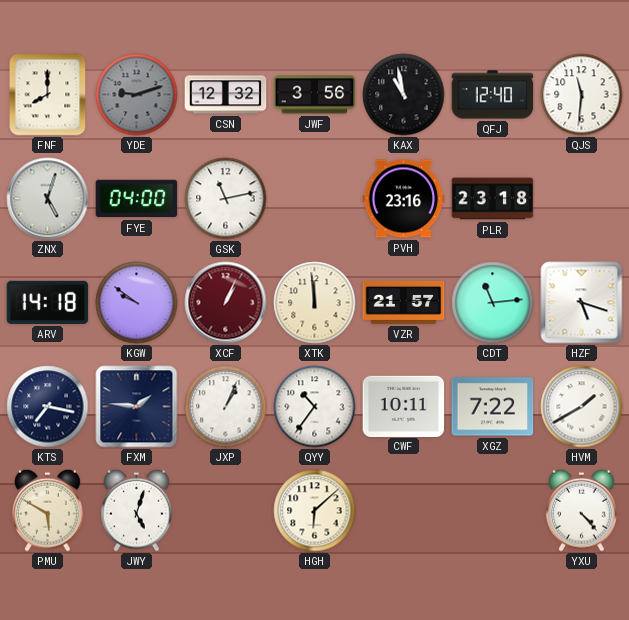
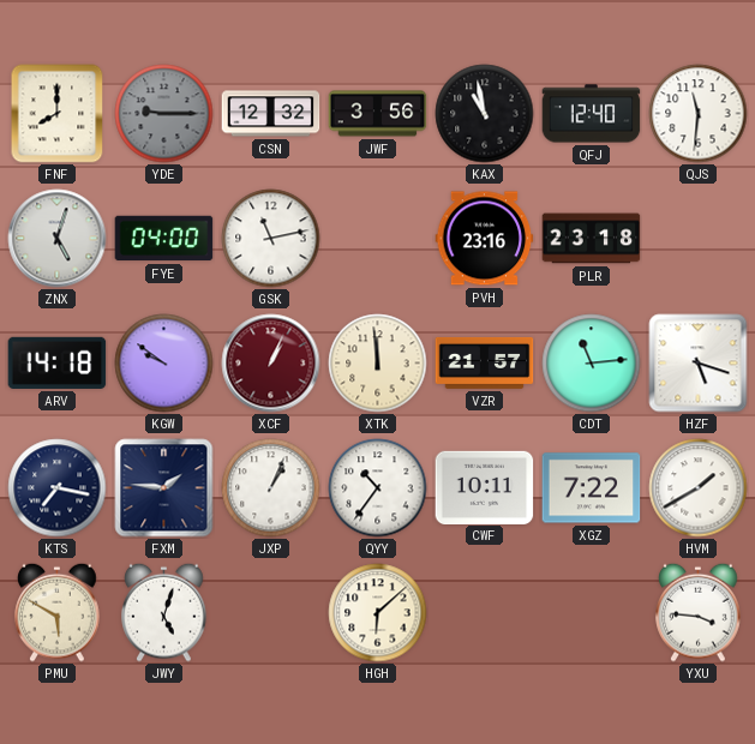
YDE: 9:12 -> 9:15
YXU: 4:23 -> 3:46
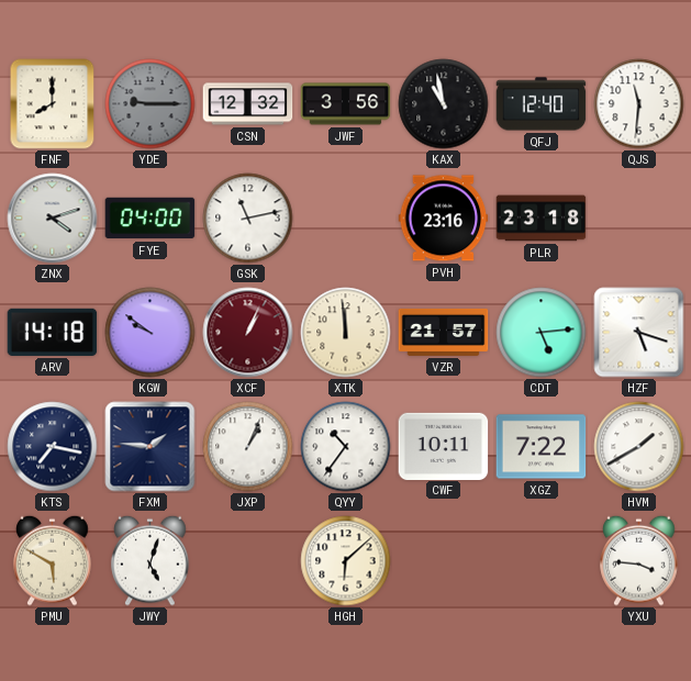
ZNX: 5:03 -> 4:12
CDT: 11:14 -> 5:14
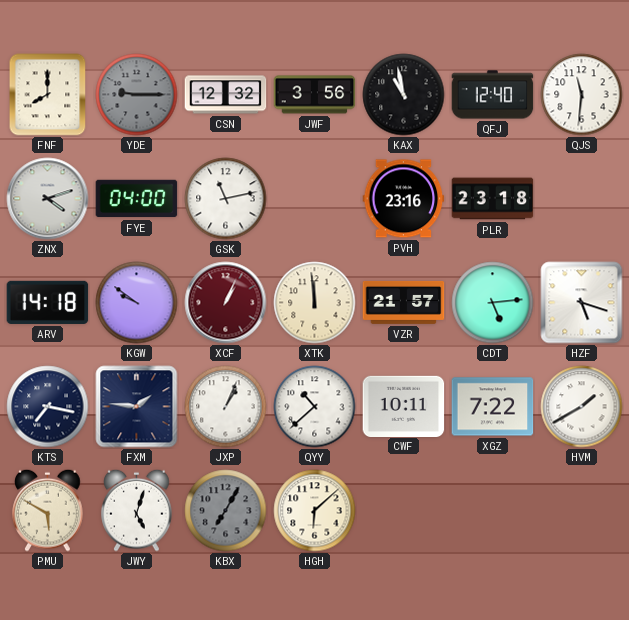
QYY: 10:36 -> 10:38
KBX: none -> 7:05
YXU: 3:46 -> none
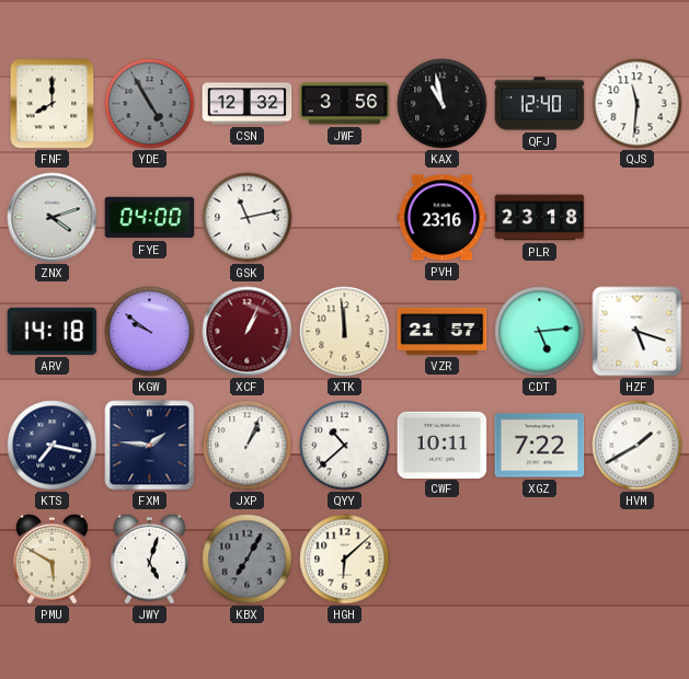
YDE: 9:15 -> 4:55
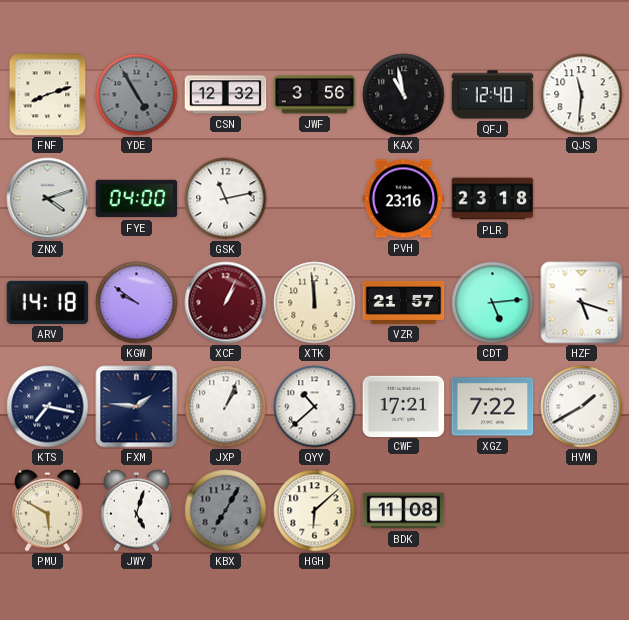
FNF: 8:00 -> 8:12
CWF: 10:11 -> 17:21
BDK: none -> 11:08
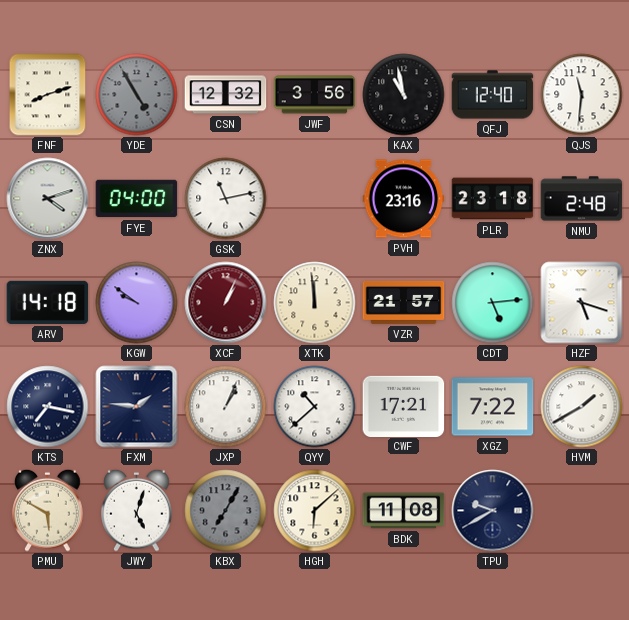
NMU: none -> 2:48
TPU: none -> 9:40
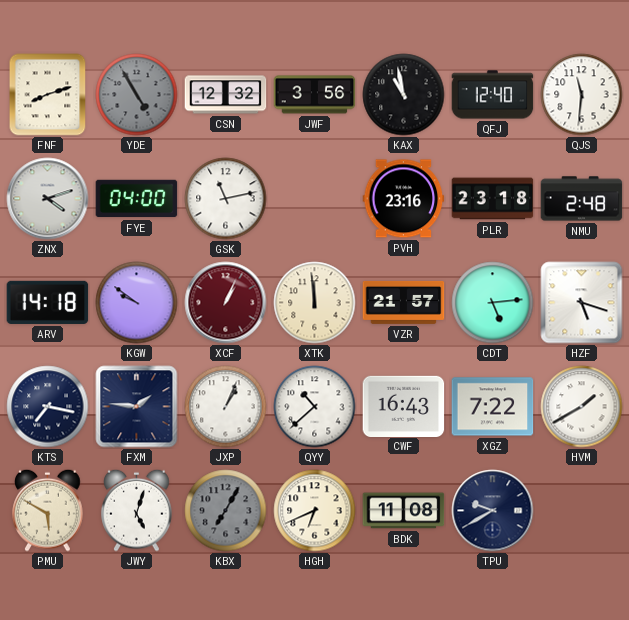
CWF: 17:21 -> 16:43
HGH: 6:08 -> 6:41
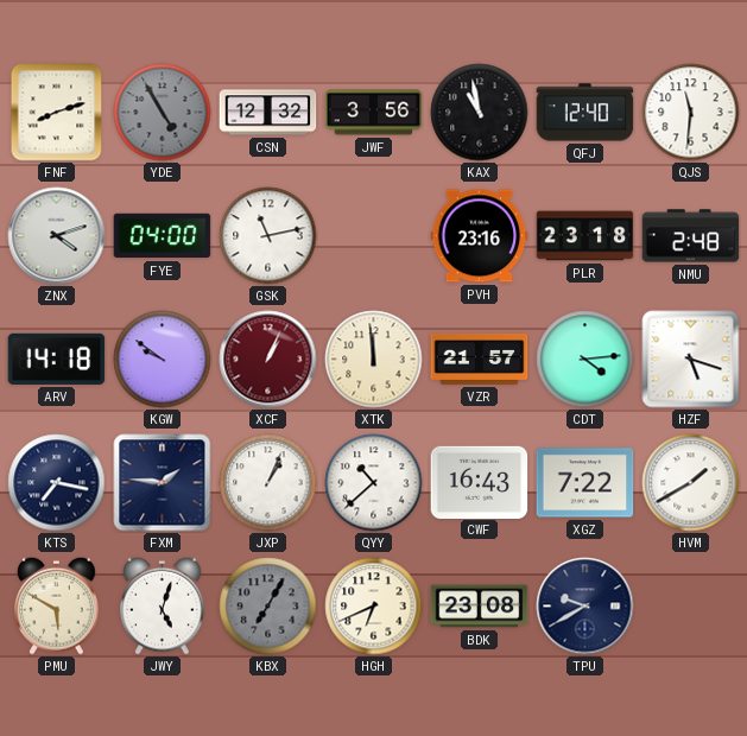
CDT: 5:14 -> 4:14
BDK: 11:08 -> 23:08
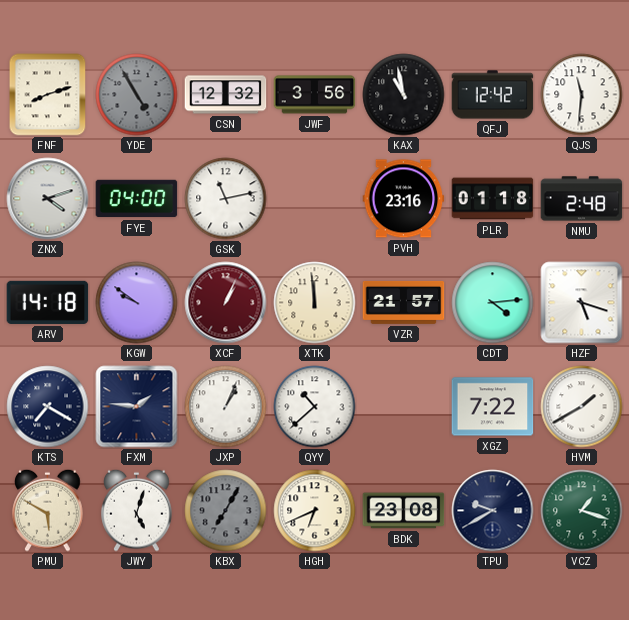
QFJ: 12:40 -> 12:42
PLR: 23:18 -> 01:18
KTS: 7:17 -> 7:20
CWF: 16:43 -> none
VCZ: none -> 1:18
